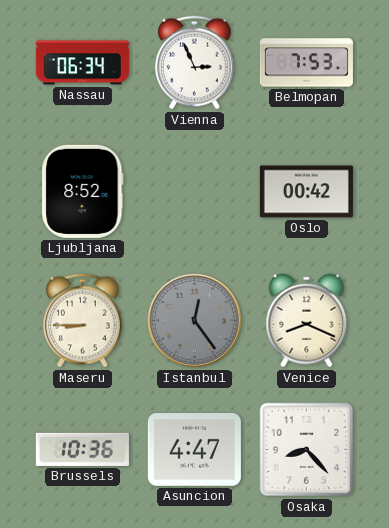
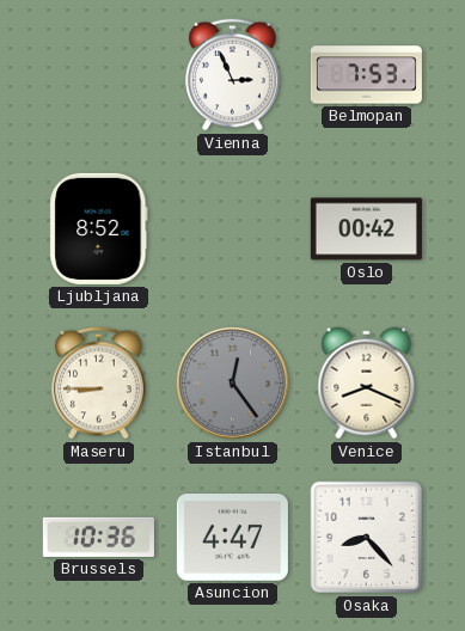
Nassau: 06:34 -> none
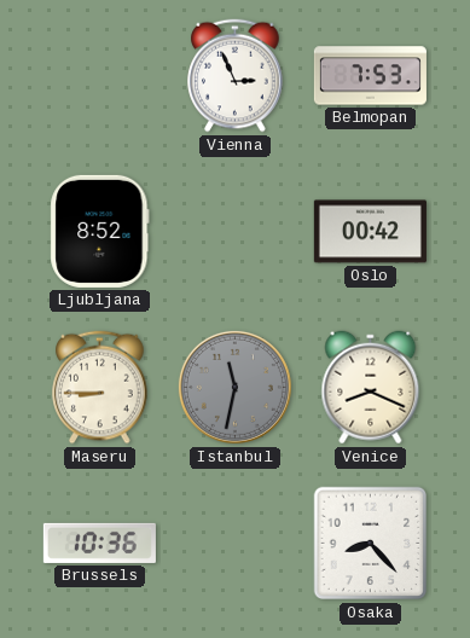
Istanbul: 12:24 -> 11:32
Asuncion: 4:47 -> none
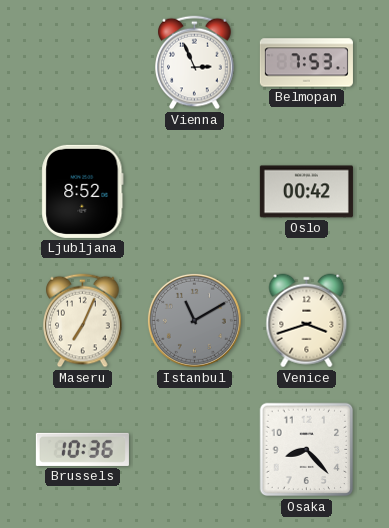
Maseru: 8:45 -> 7:04
Istanbul: 11:32 -> 11:10
Venice: 8:19 -> 3:42
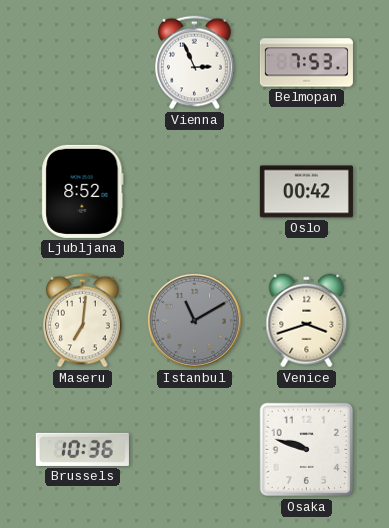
Maseru: 7:04 -> 7:01
Osaka: 8:23 -> 9:48
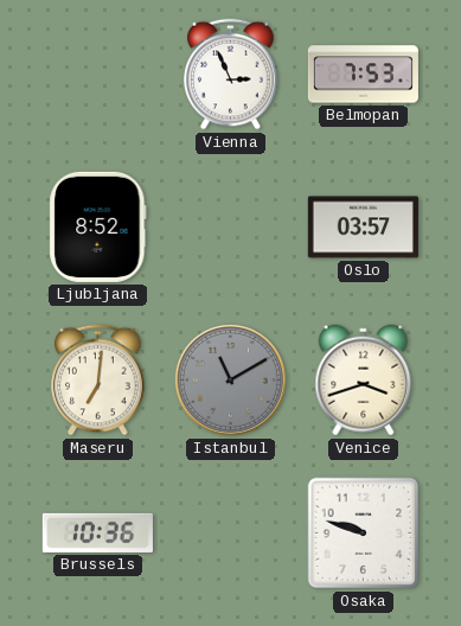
Oslo: 00:42 -> 03:57
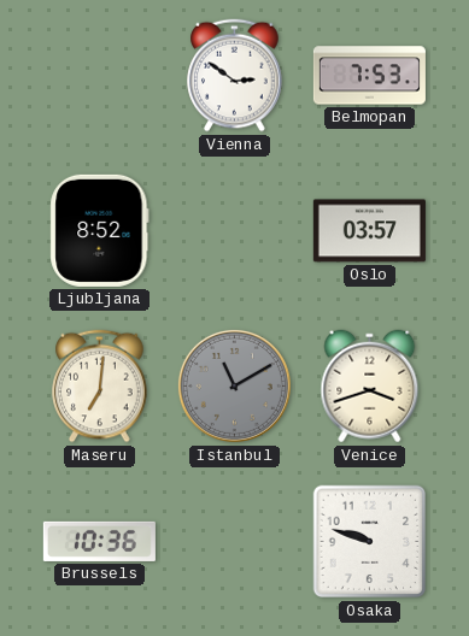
Vienna: 2:56 -> 2:51
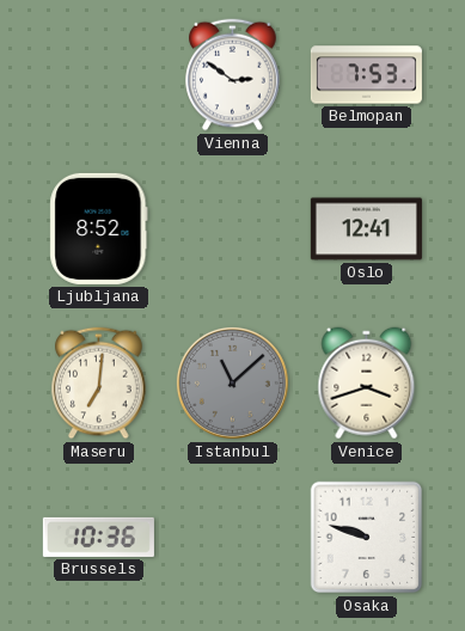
Oslo: 03:57 -> 12:41
Istanbul: 11:10 -> 11:08
